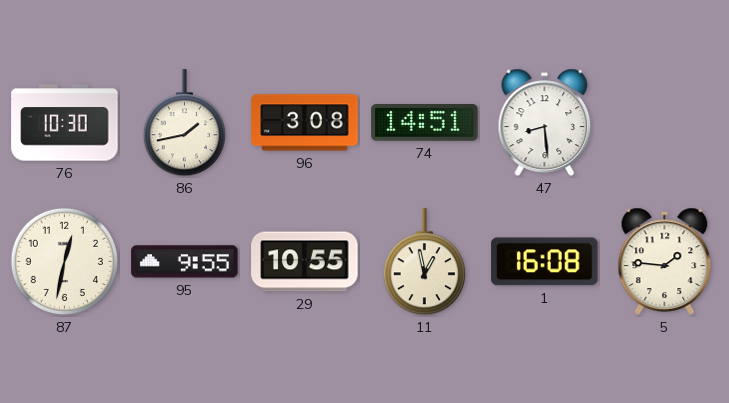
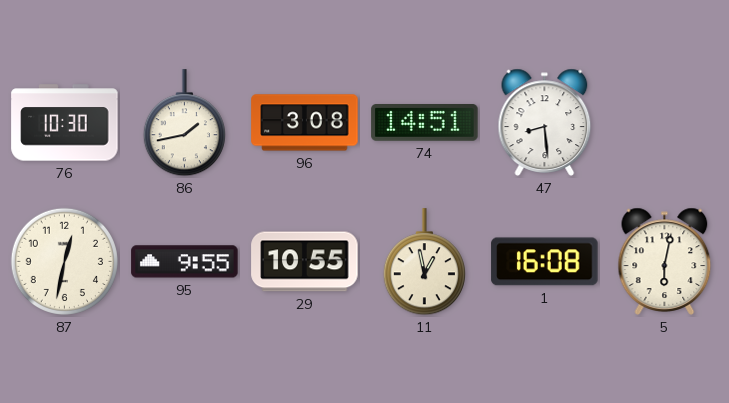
5: 1:46 -> 6:02
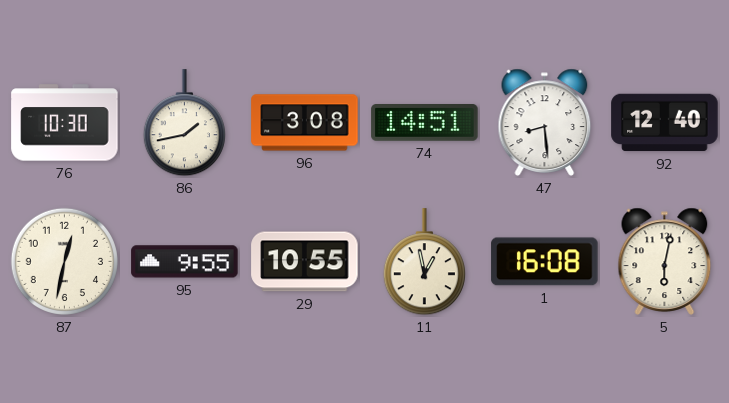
92: none -> 12:40
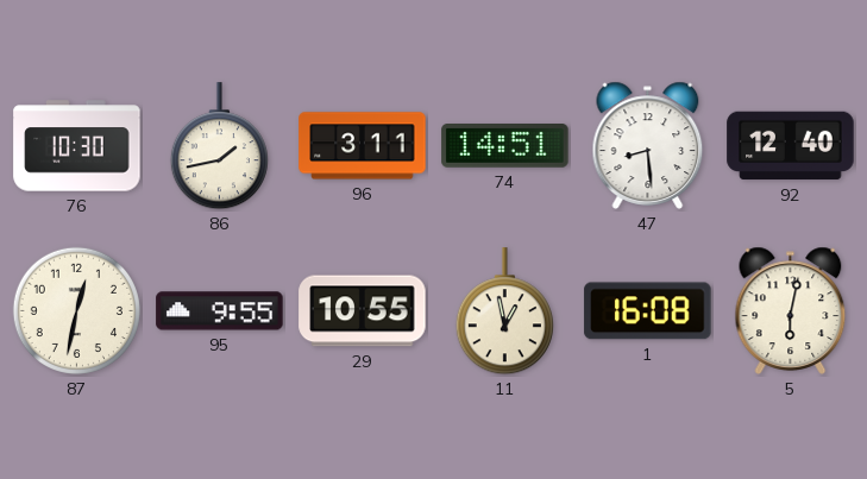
96: 3:08 -> 3:11
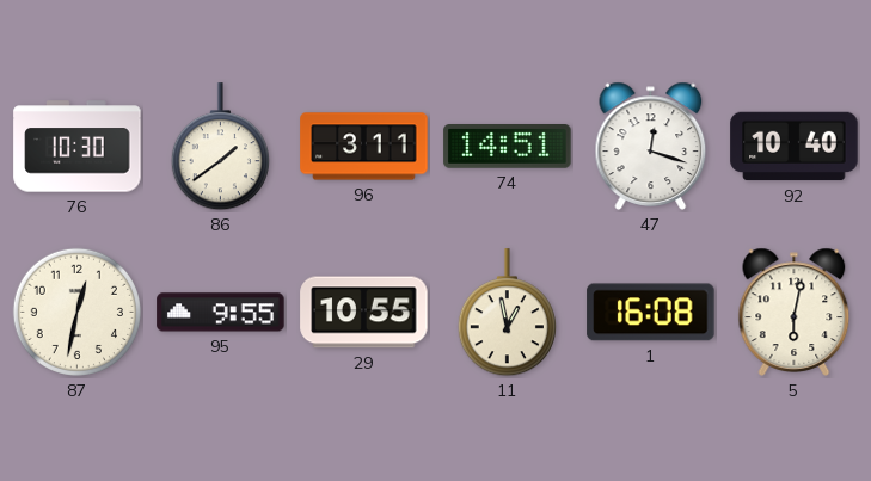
86: 1:43 -> 1:39
47: 8:29 -> 12:18
92: 12:40 -> 10:40
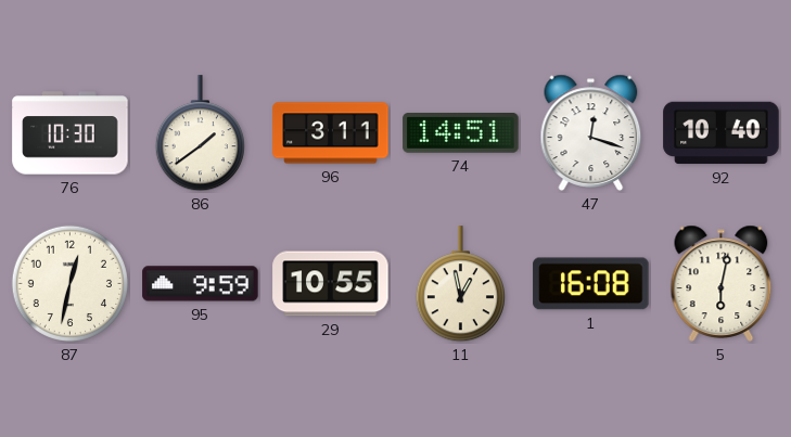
95: 9:55 -> 9:59
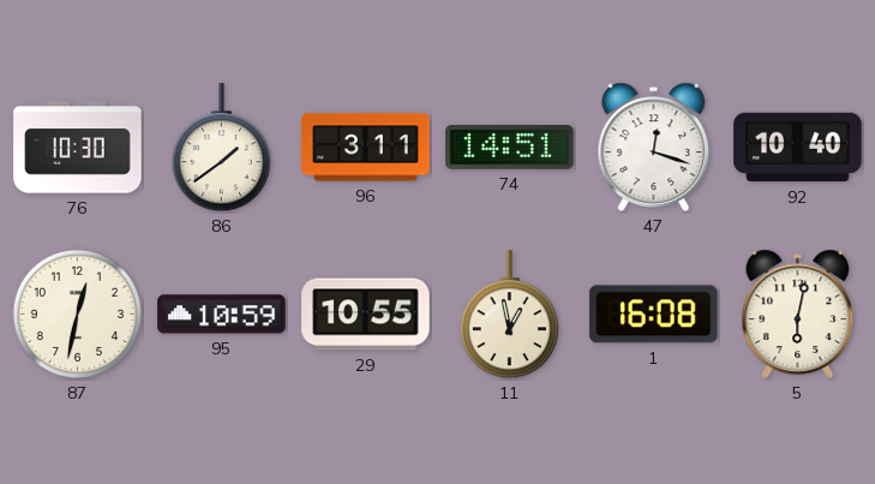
95: 9:59 -> 10:59
